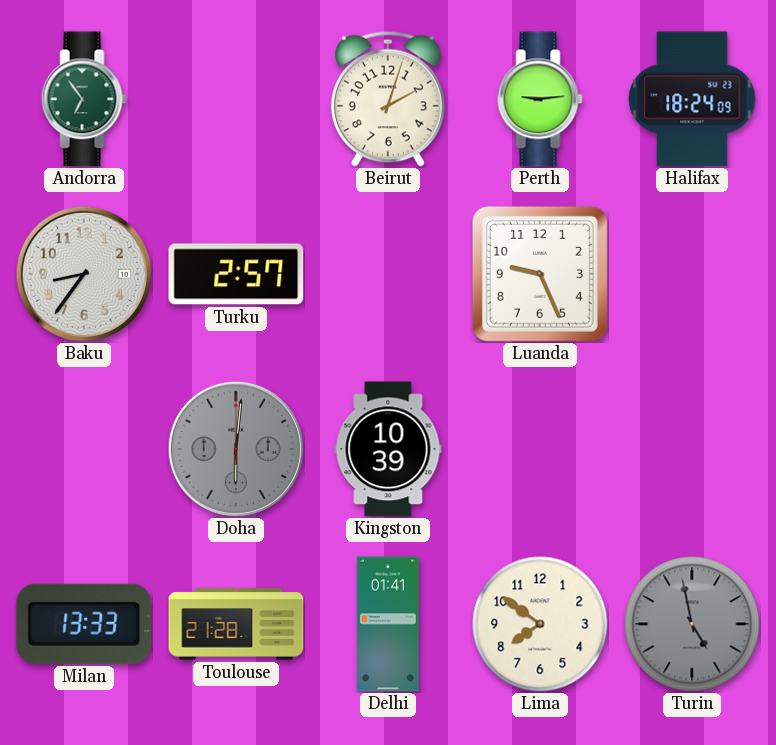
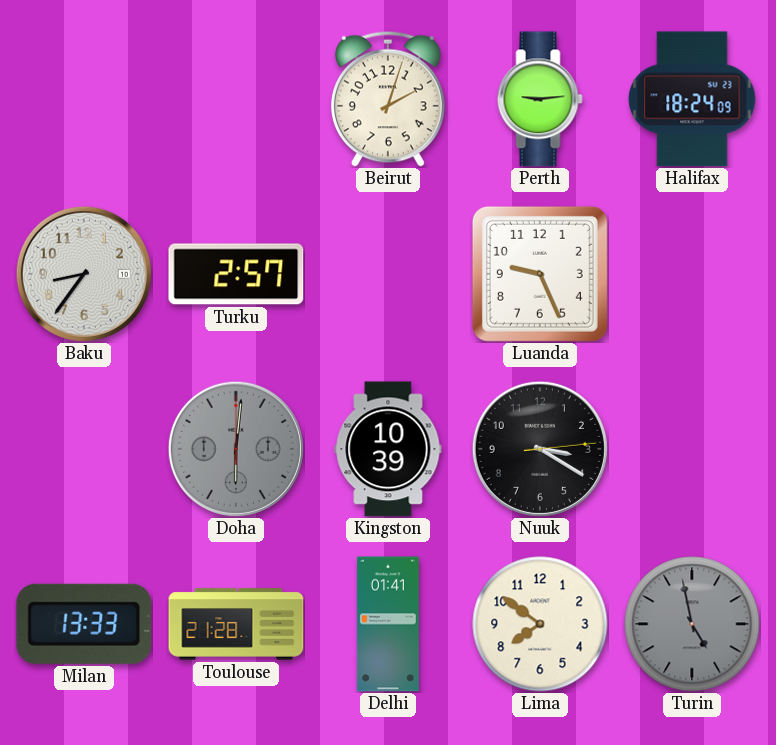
Andorra: 6:54 -> none
Nuuk: none -> 3:20
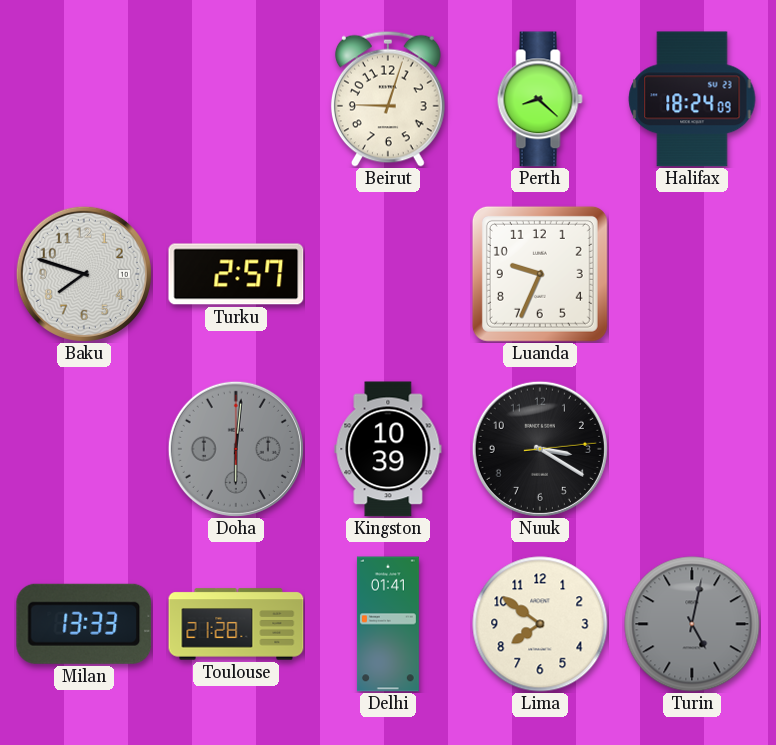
Beirut: 2:03 -> 9:03
Perth: 9:14 -> 8:22
Baku: 8:36 -> 7:48
Luanda: 9:26 -> 9:34
Turin: 4:58 -> 5:02
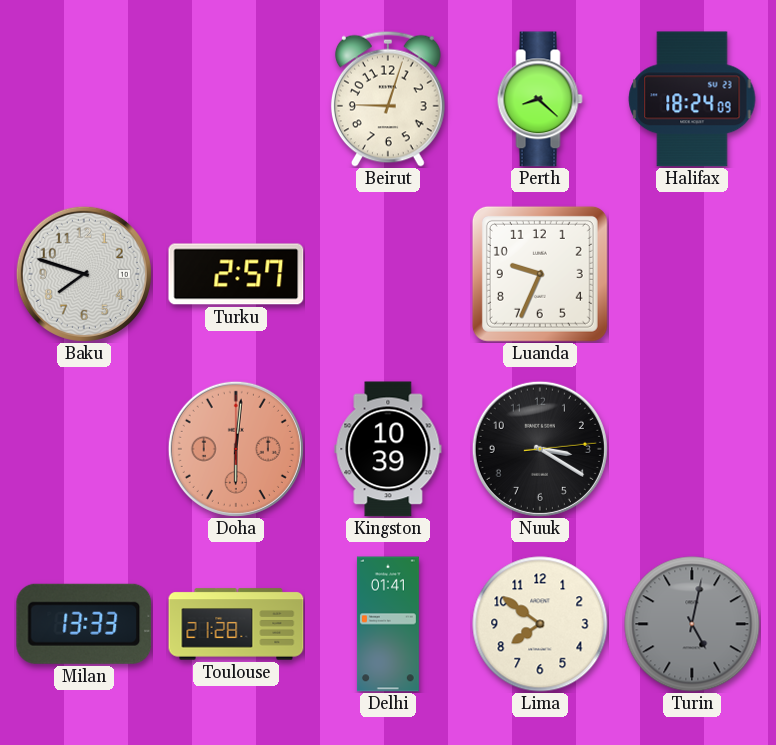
Doha dial: grey -> salmon
